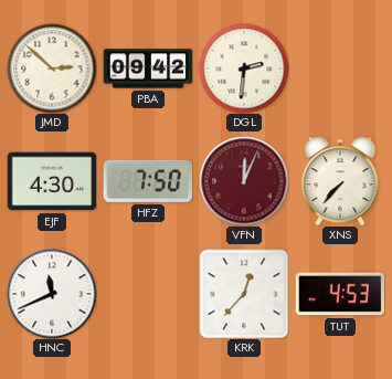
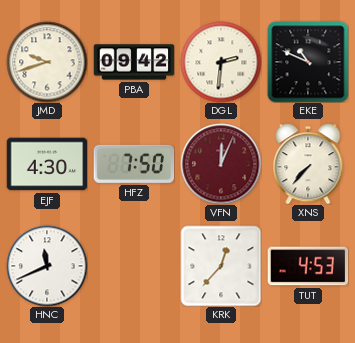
JMD: 2:52 -> 9:42
EKE: none -> 10:49
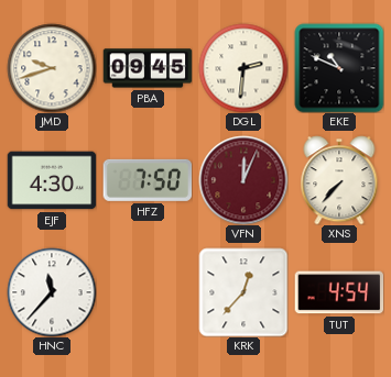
PBA: 09:42 -> 09:45
HNC: 11:41 -> 11:37
TUT: 4:53 -> 4:54
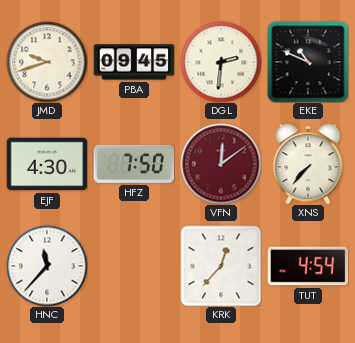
VFN: 12:04 -> 12:09
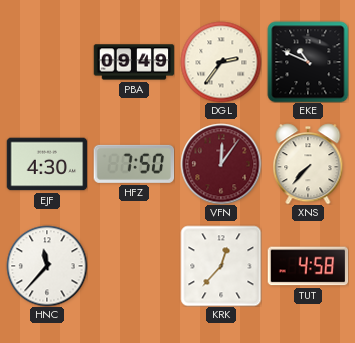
JMD: 9:42 -> none
PBA: 09:45 -> 09:49
DGL: 2:31 -> 2:36
VFN: 12:09 -> 12:06
TUT: 4:54 -> 4:58
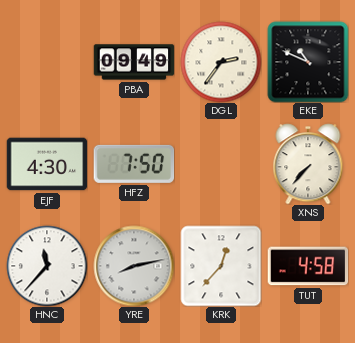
VFN: 12:06 -> none
YRE: none -> 8:13
